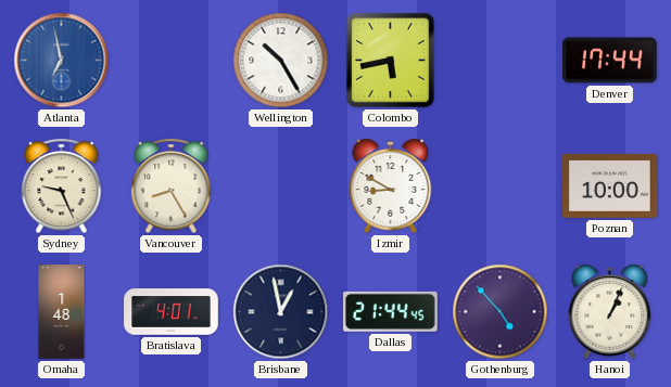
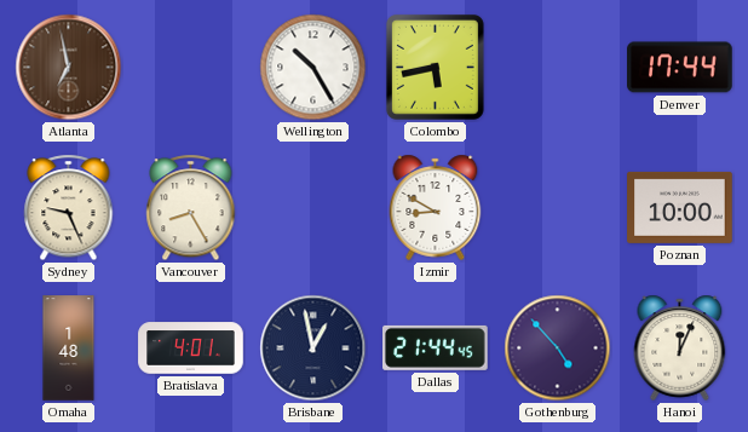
Atlanta dial: blue -> brown
Hanoi: 1:04 -> 12:04
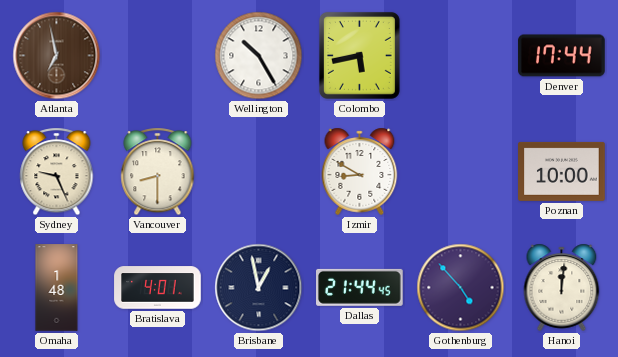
Vancouver: 8:25 -> 8:30
Hanoi: 12:04 -> 12:01
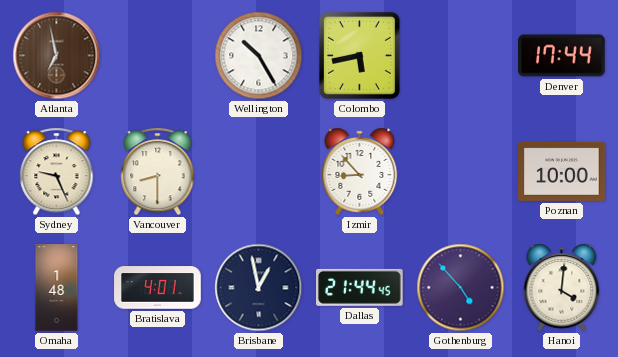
Izmir: 8:50 -> 8:53
Hanoi: 12:01 -> 4:01
